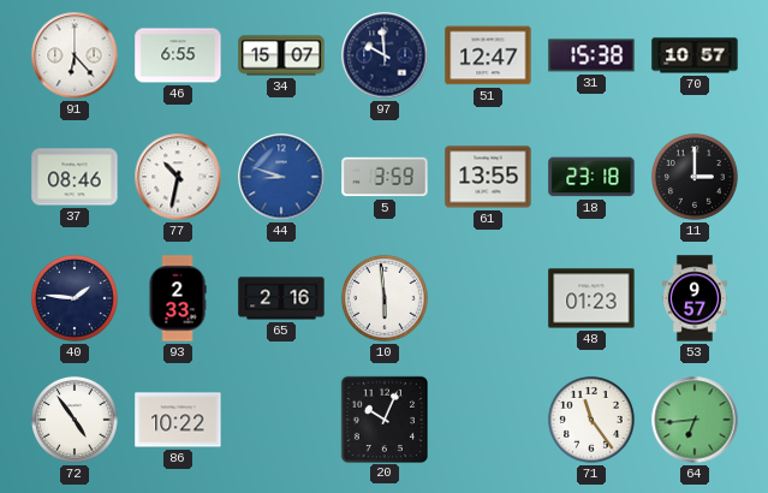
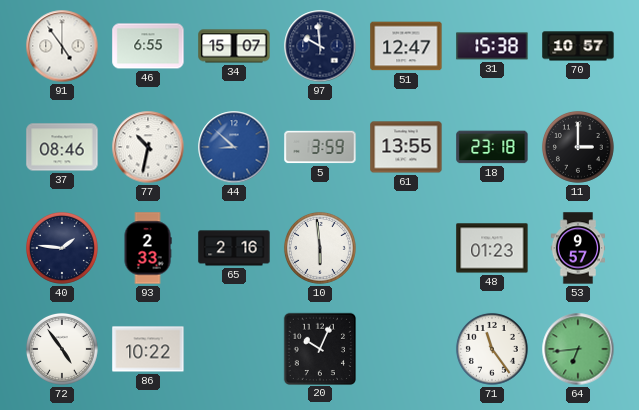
91: 6:23 -> 4:54
44: 8:48 -> 8:52
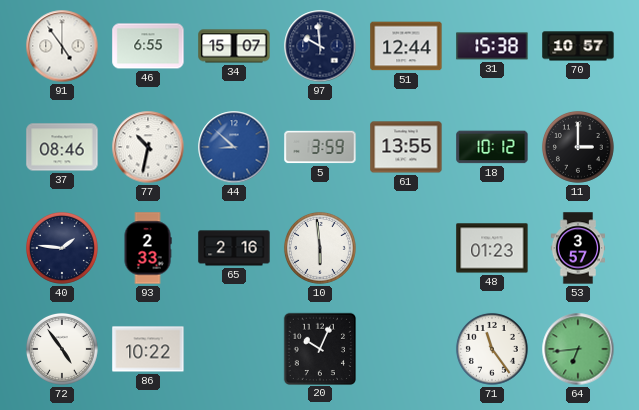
51: 12:47 -> 12:44
18: 23:18 -> 10:12
53: 9:57 -> 3:57
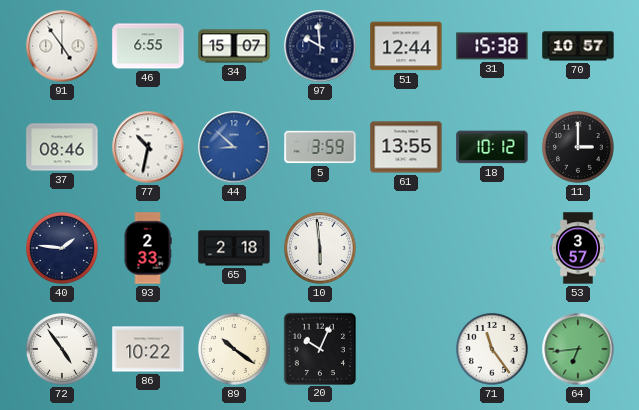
65: 2:16 -> 2:18
48: 01:23 -> none
89: none -> 10:21
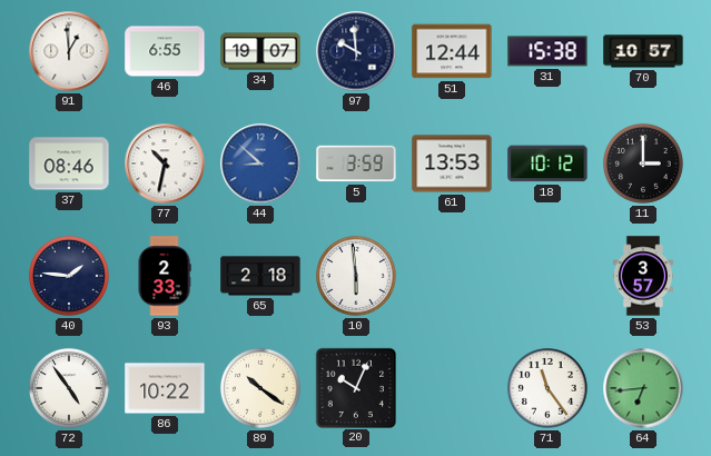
91: 4:54 -> 12:59
34: 15:07 -> 19:07
61: 13:55 -> 13:53
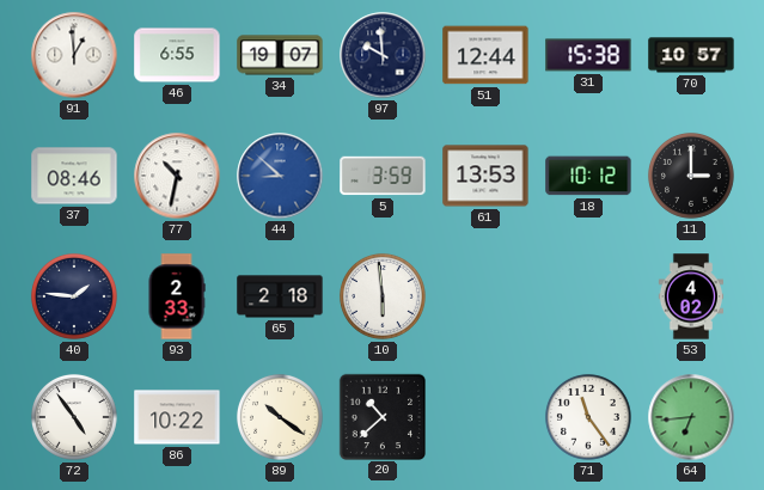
53: 3:57 -> 4:02
20: 10:04 -> 10:38
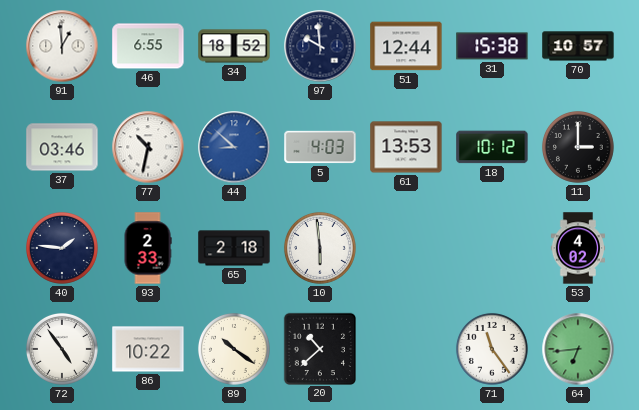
34: 19:07 -> 18:52
37: 08:46 -> 03:46
5: 3:59 -> 4:03
